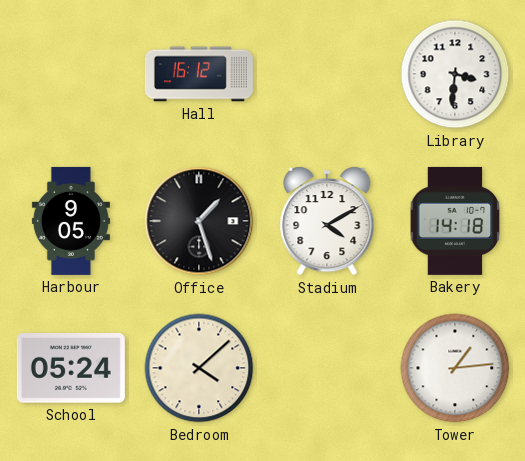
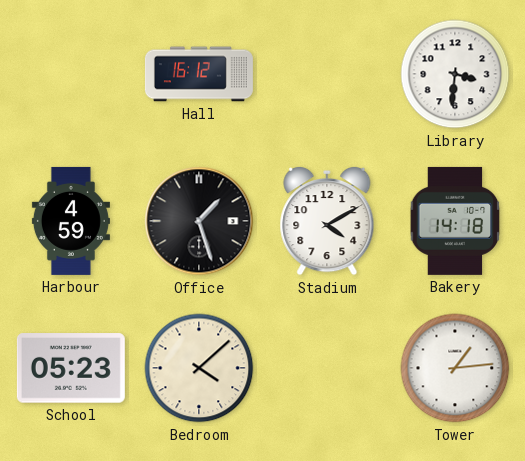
Harbour: 9:05 -> 4:59
School: 05:24 -> 05:23
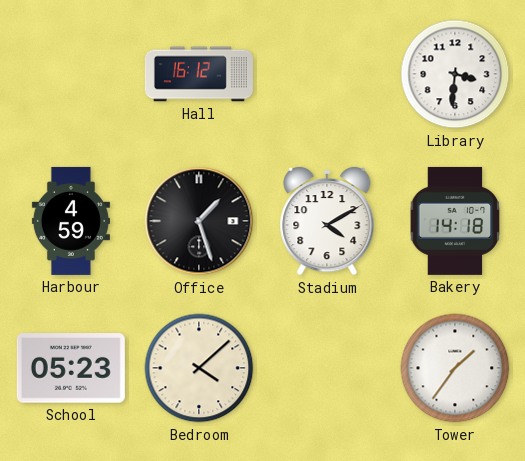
Tower: 1:14 -> 1:36
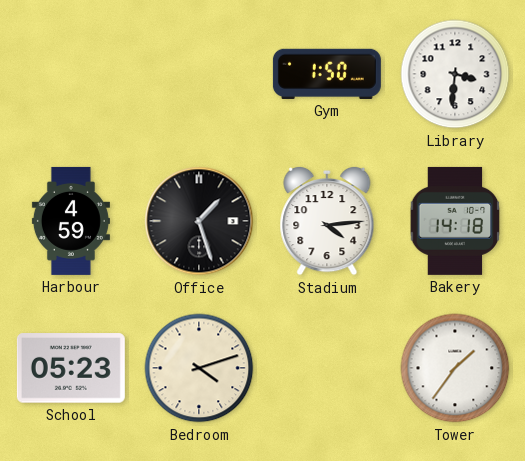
Hall: 16:12 -> none
Gym: none -> 1:50
Stadium: 4:10 -> 4:14
Bedroom: 4:08 -> 4:12
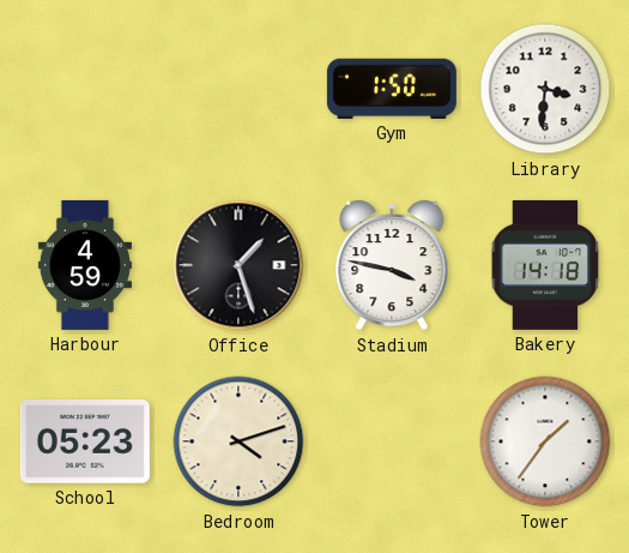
Stadium: 4:14 -> 3:47
